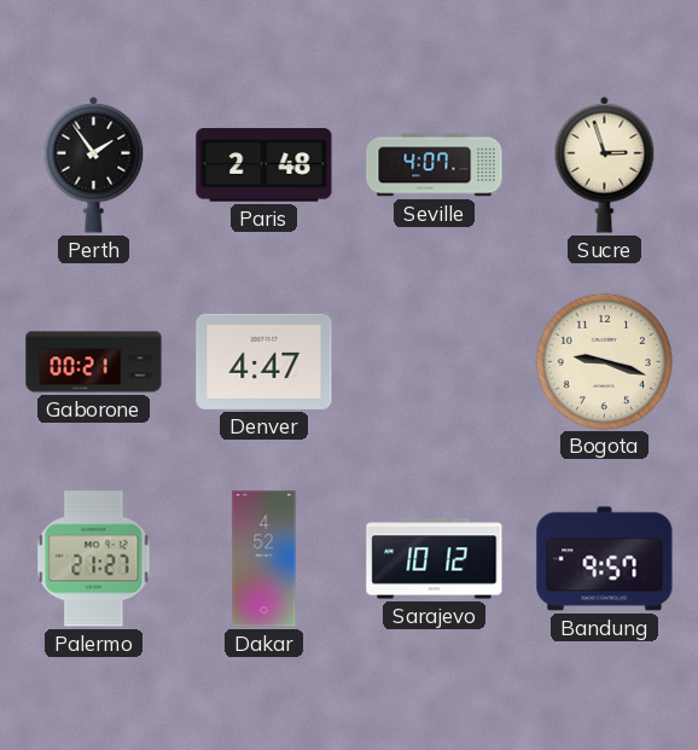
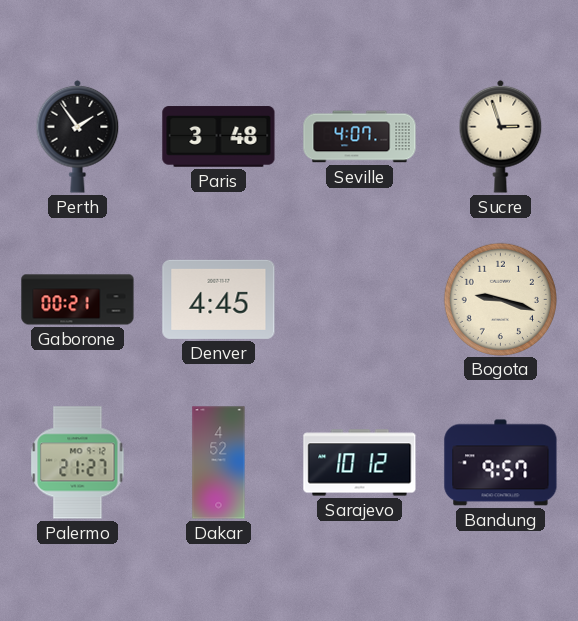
Paris: 2:48 -> 3:48
Denver: 4:47 -> 4:45
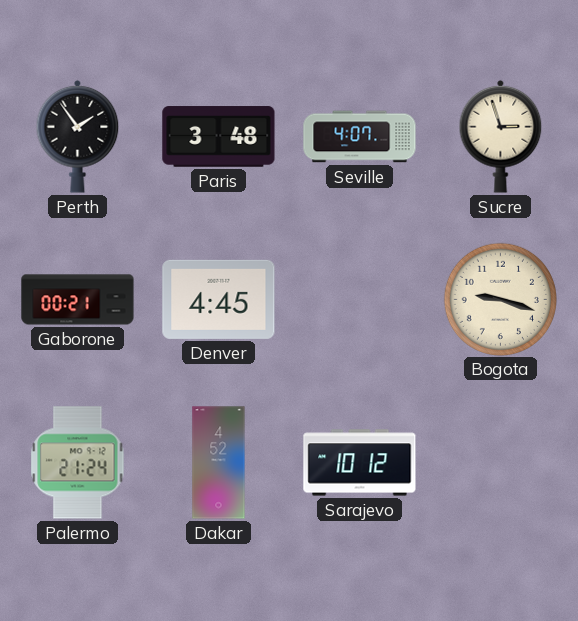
Palermo: 21:27 -> 21:24
Bandung: 9:57 -> none
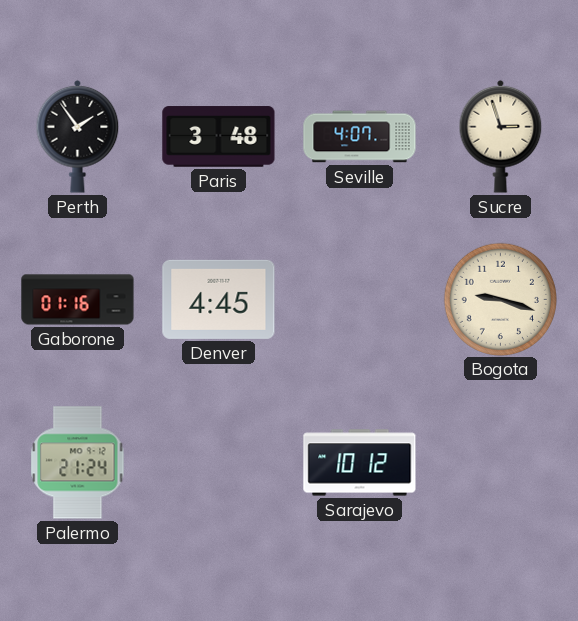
Gaborone: 00:21 -> 01:16
Dakar: 4:52 -> none
